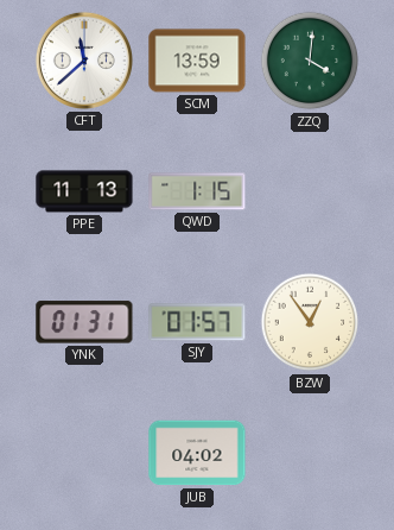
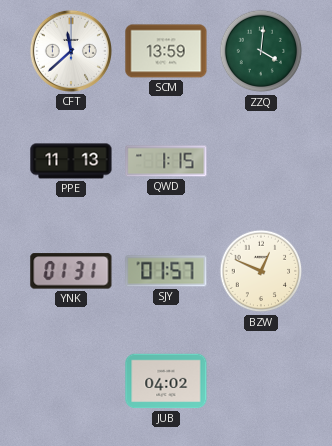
BZW: 12:54 -> 12:49
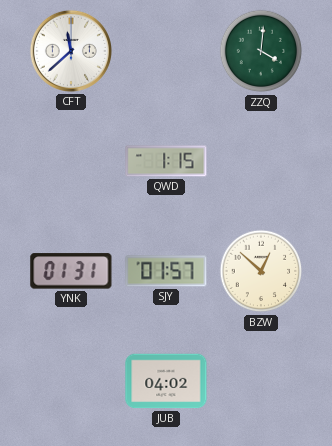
SCM: 13:59 -> none
PPE: 11:13 -> none
BZW: 12:49 -> 12:52
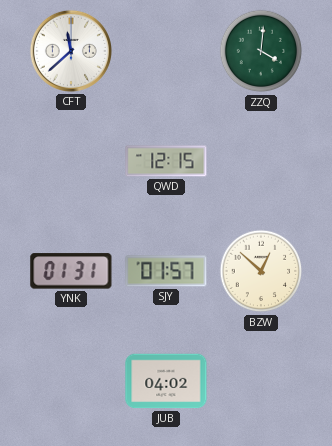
QWD: 1:15 -> 12:15
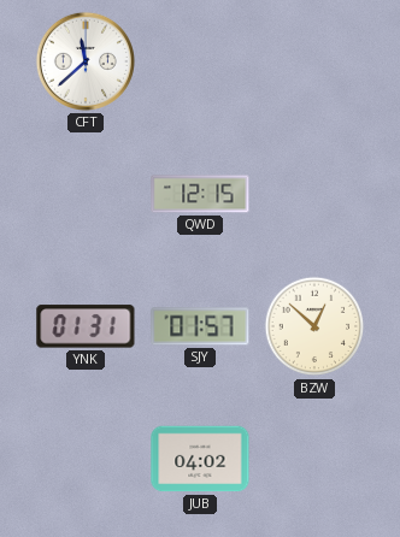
ZZQ: 4:01 -> none
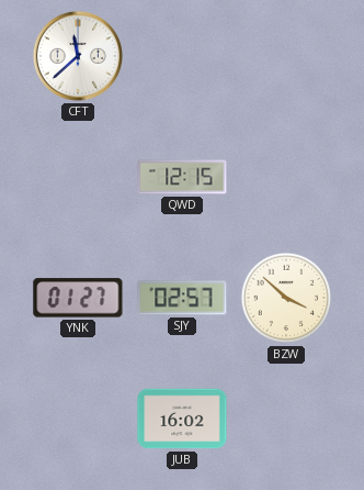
YNK: 01:31 -> 01:27
SJY: 01:57 -> 02:57
BZW: 12:52 -> 3:52
JUB: 04:02 -> 16:02
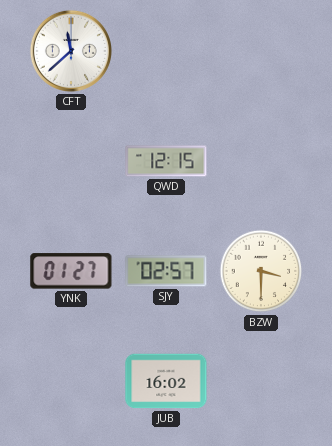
BZW: 3:52 -> 3:30
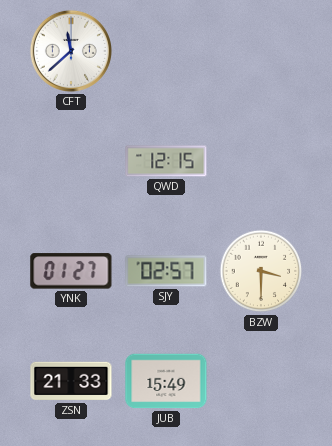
ZSN: none -> 21:33
JUB: 16:02 -> 15:49
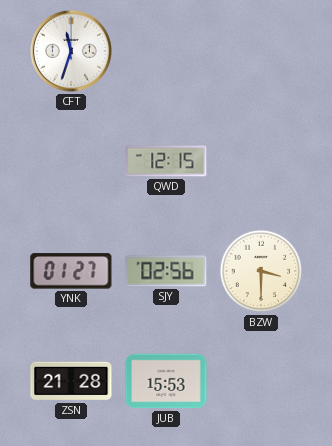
CFT: 11:38 -> 11:33
SJY: 02:57 -> 02:56
ZSN: 21:33 -> 21:28
JUB: 15:49 -> 15:53
